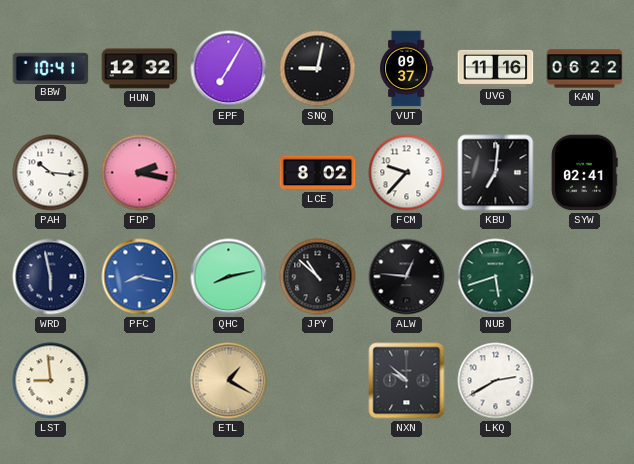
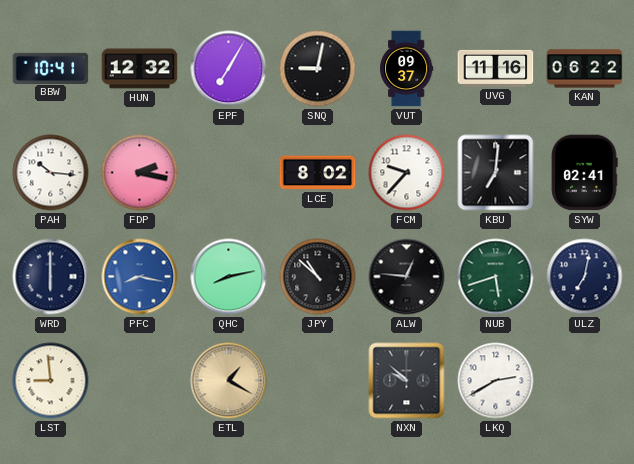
WRD: 5:58 -> 6:00
ULZ: none -> 7:02
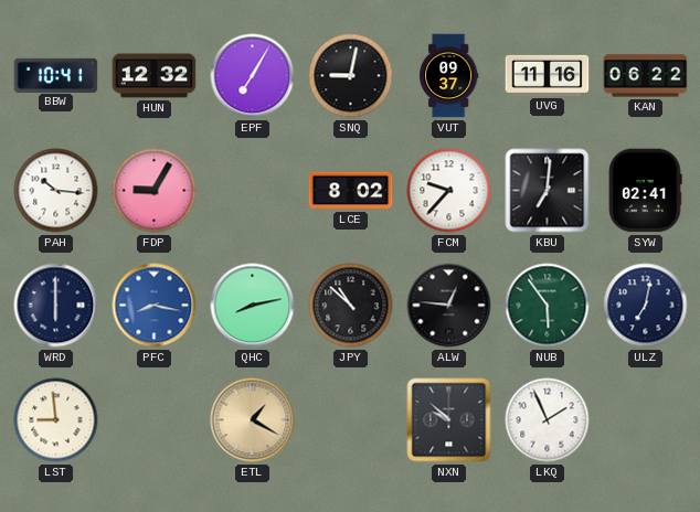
FDP: 2:17 -> 9:05
NUB: 5:42 -> 5:54
LKQ: 2:40 -> 1:56
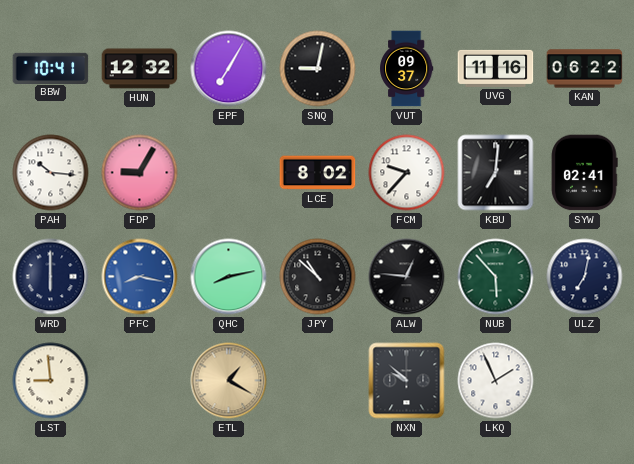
NUB: 5:54 -> 5:53
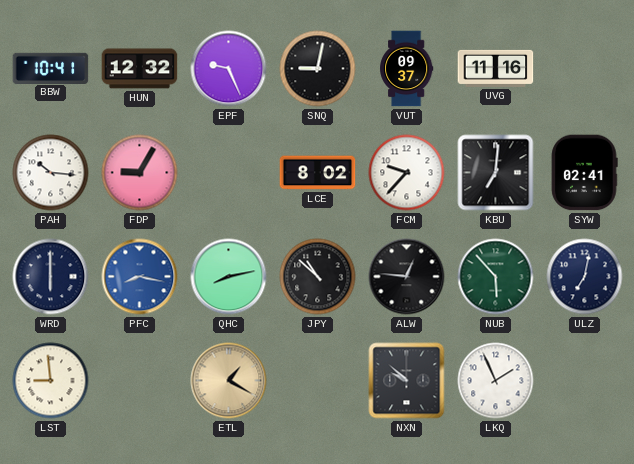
EPF: 7:05 -> 9:26
KAN: 06:22 -> none
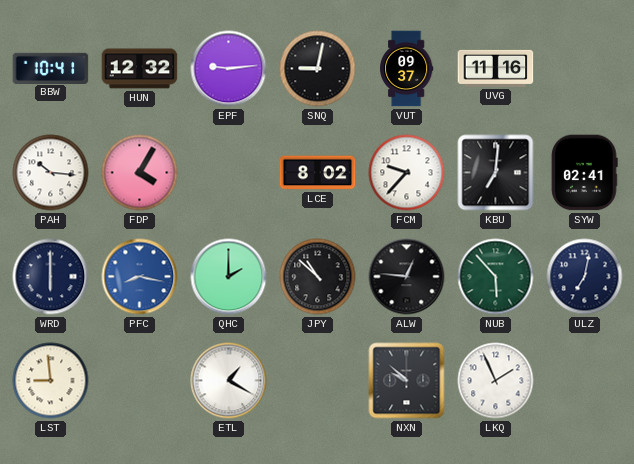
EPF: 9:26 -> 9:14
FDP: 9:05 -> 4:05
QHC: 8:13 -> 2:00
ETL dial: champagne -> white
